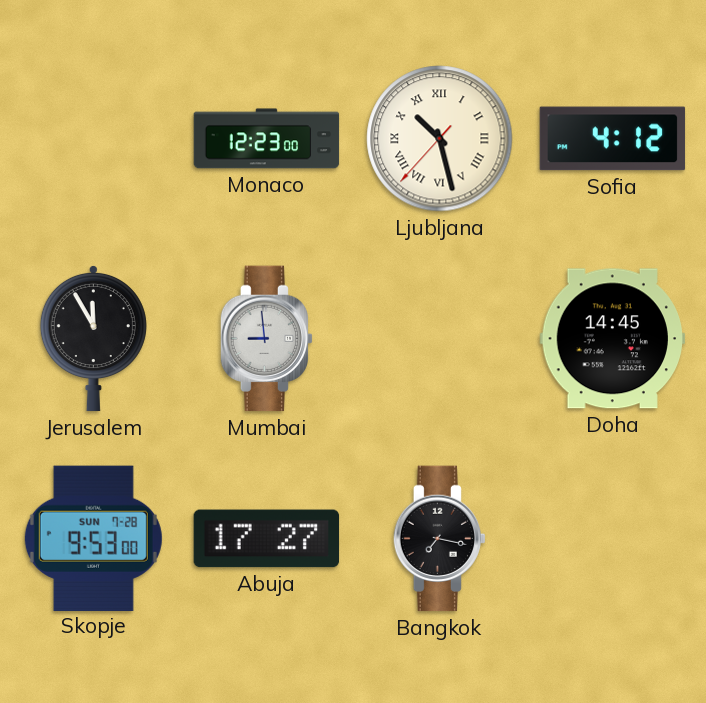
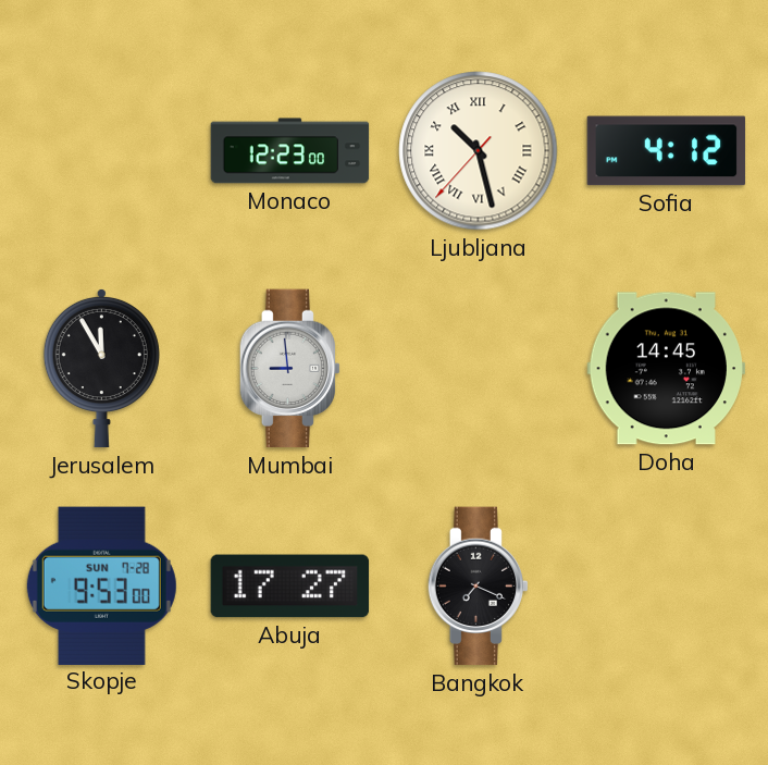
Bangkok: 7:17 -> 7:19
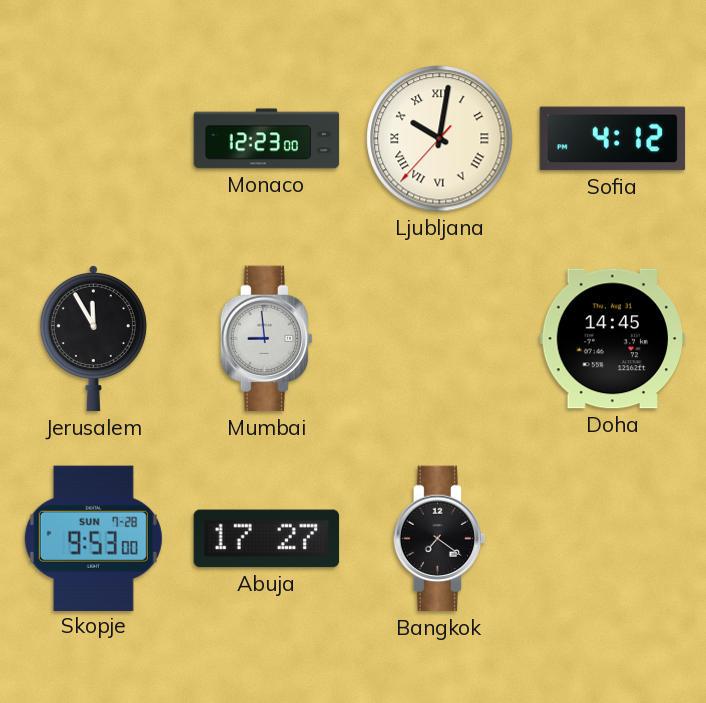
Ljubljana: 10:27 -> 10:01
Bangkok: 7:19 -> 7:21
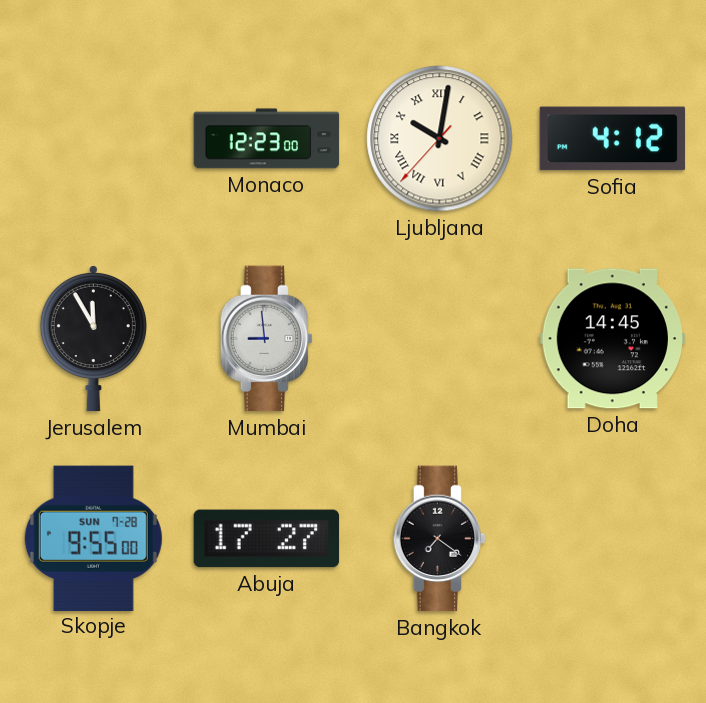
Skopje: 9:53 -> 9:55
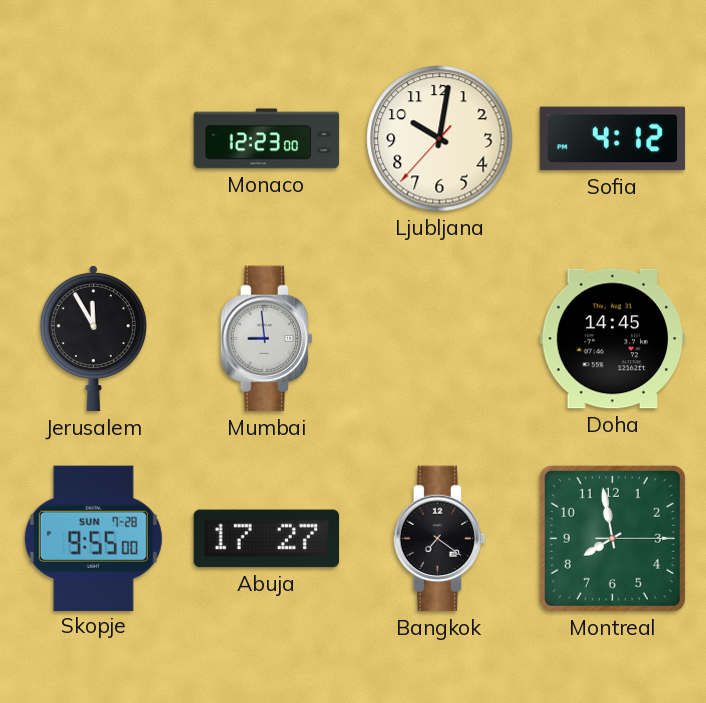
Ljubljana numerals: Roman -> Arabic
Montreal: none -> 7:58
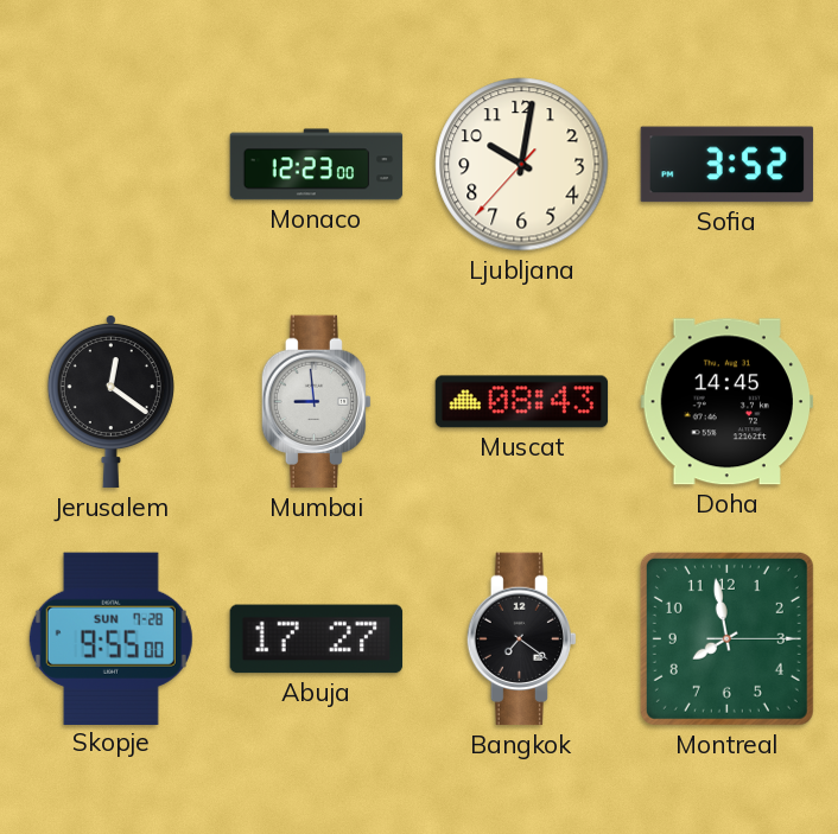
Sofia: 4:12 -> 3:52
Jerusalem: 11:55 -> 12:21
Muscat: none -> 08:43
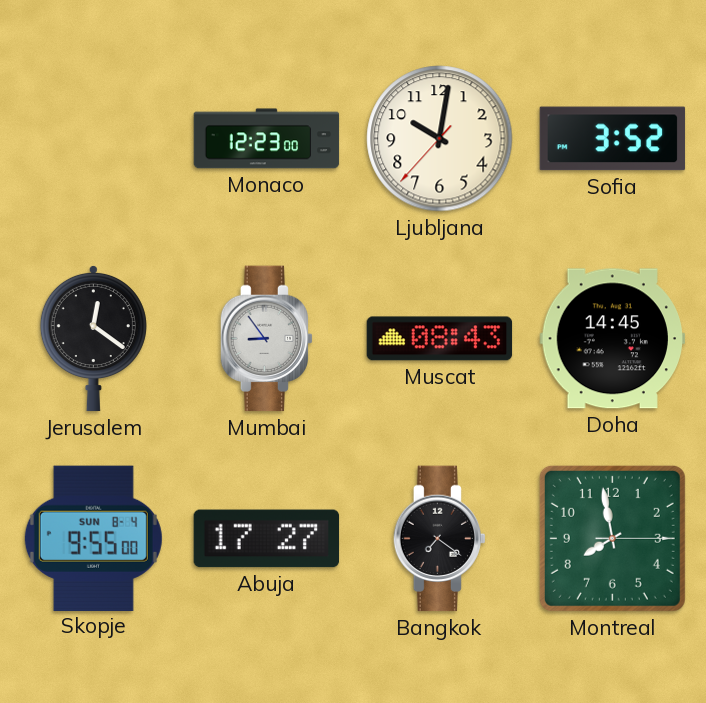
Mumbai: 8:59 -> 8:54
Skopje date: SUN 7-28 -> SUN 8-4
